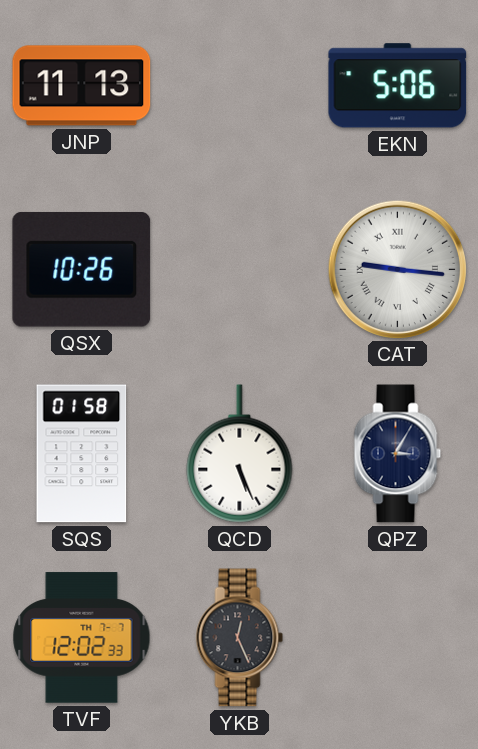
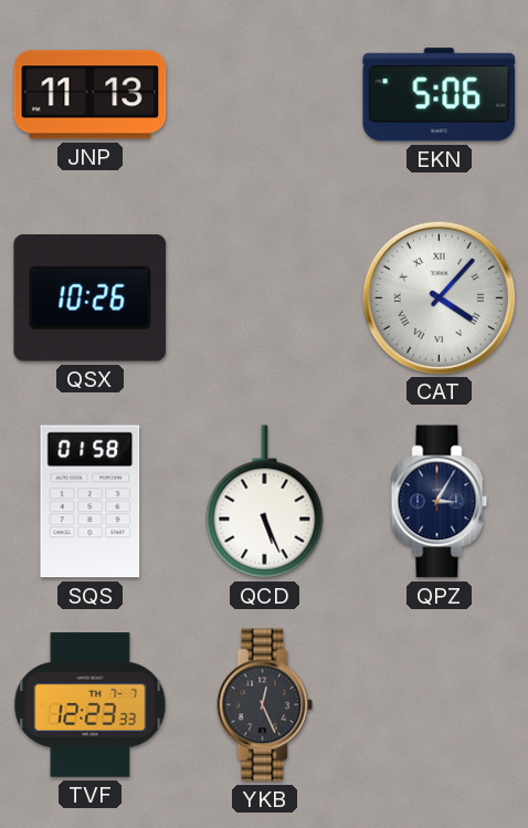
CAT: 9:16 -> 4:07
TVF: 12:02 -> 12:23
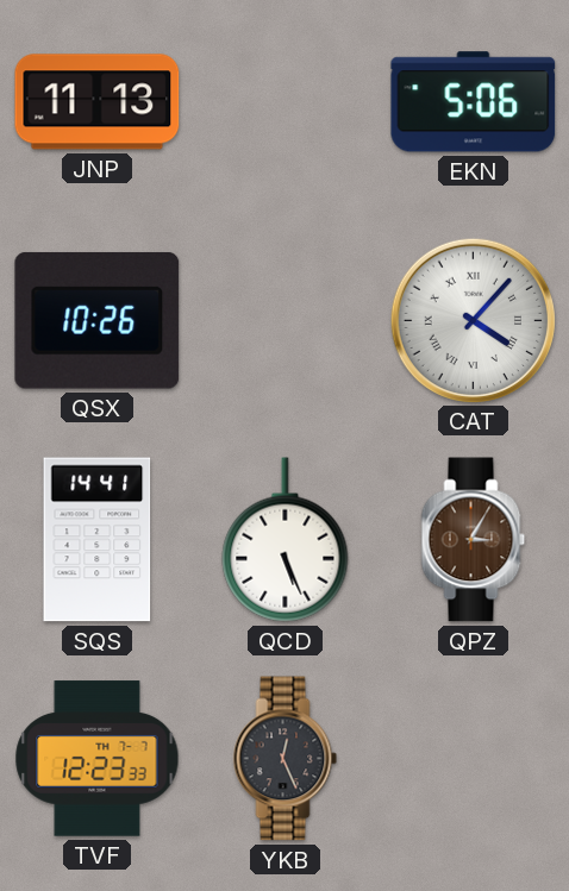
SQS: 01:58 -> 14:41
QPZ dial: navy -> brown
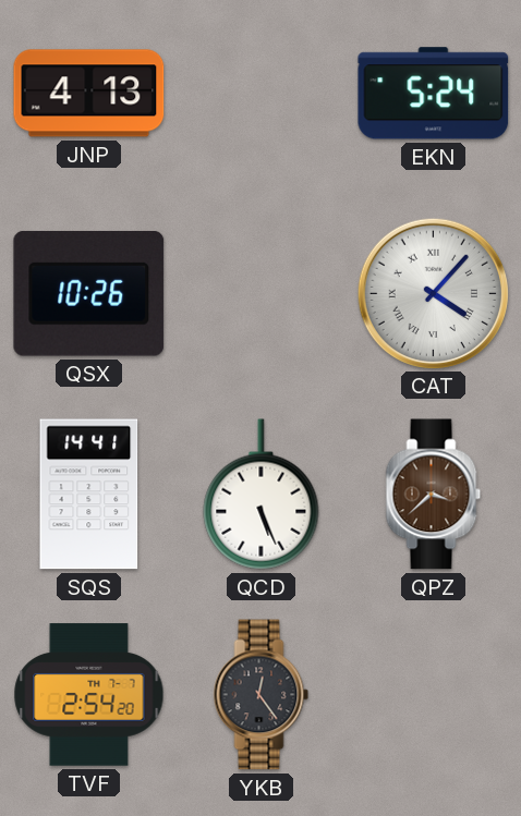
JNP: 11:13 -> 4:13
EKN: 5:06 -> 5:24
QPZ: 3:05 -> 3:38
TVF: 12:23 -> 2:54
YKB: 12:26 -> 12:24
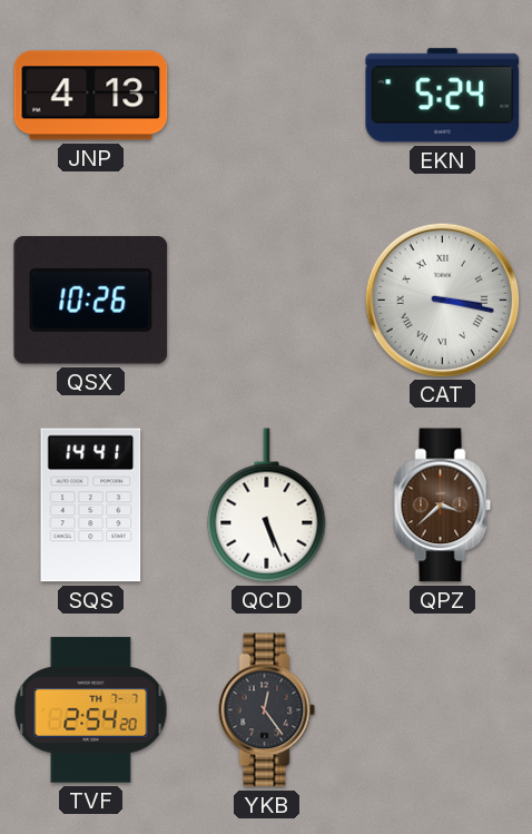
CAT: 4:07 -> 3:17
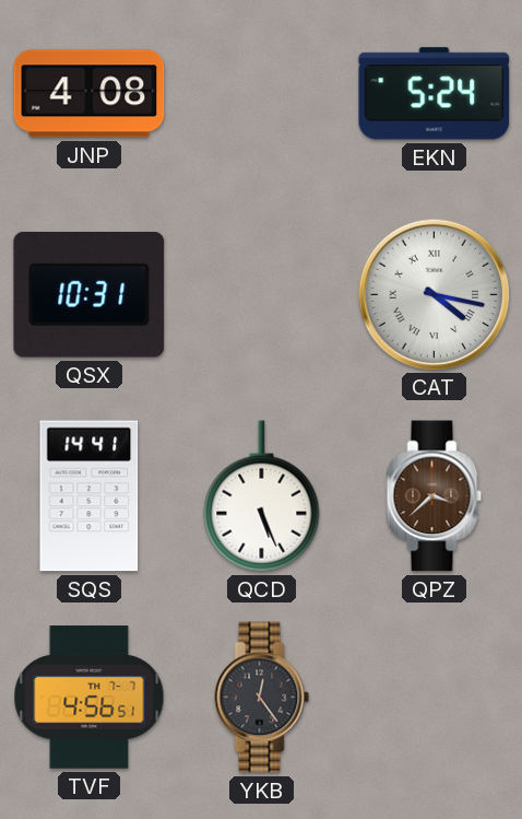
JNP: 4:13 -> 4:08
QSX: 10:26 -> 10:31
CAT: 3:17 -> 4:17
TVF: 2:54 -> 4:56
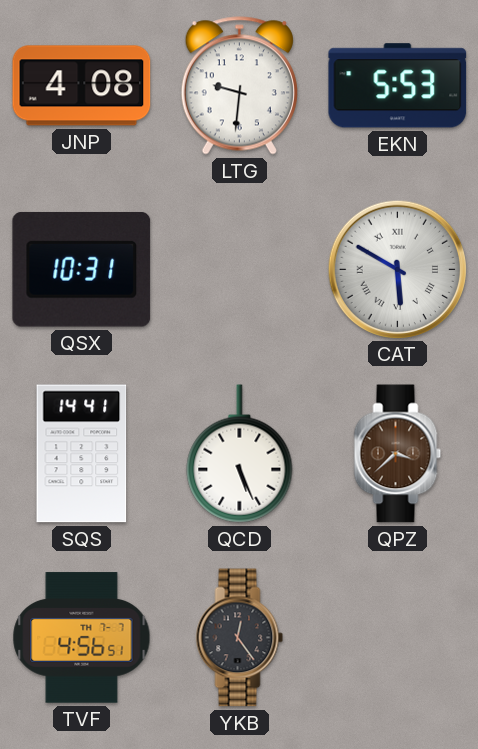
LTG: none -> 9:31
EKN: 5:24 -> 5:53
CAT: 4:17 -> 5:50
